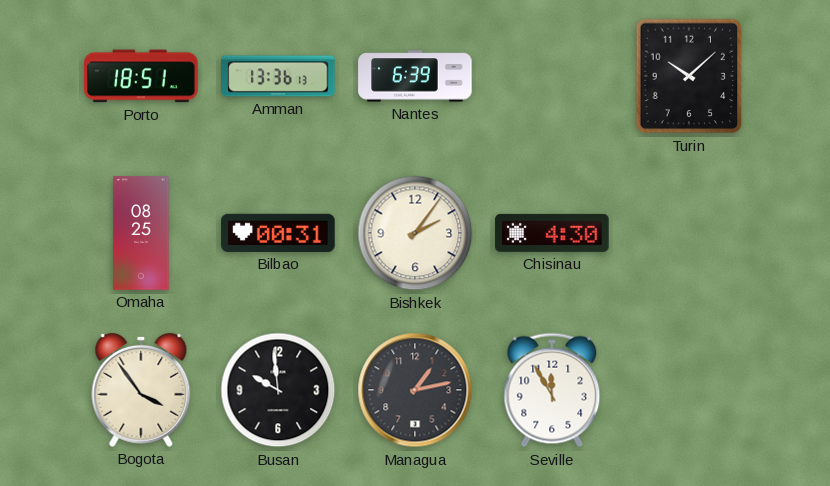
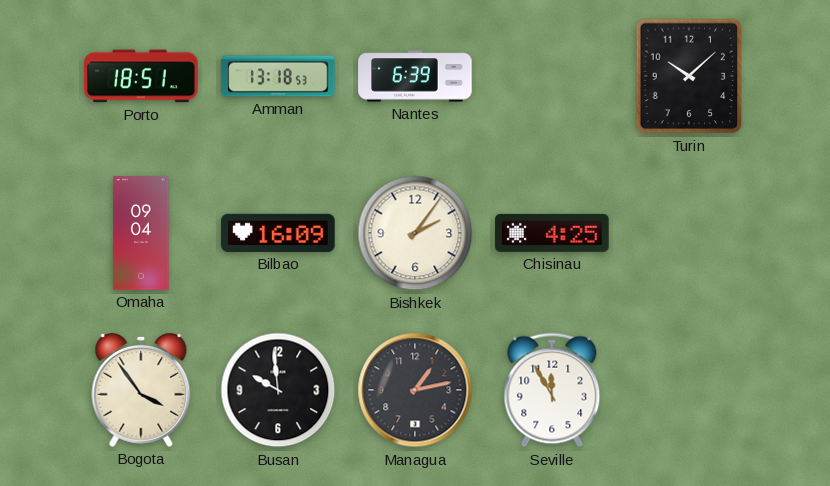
Amman: 13:36 -> 13:18
Omaha: 08:25 -> 09:04
Bilbao: 00:31 -> 16:09
Chisinau: 4:30 -> 4:25
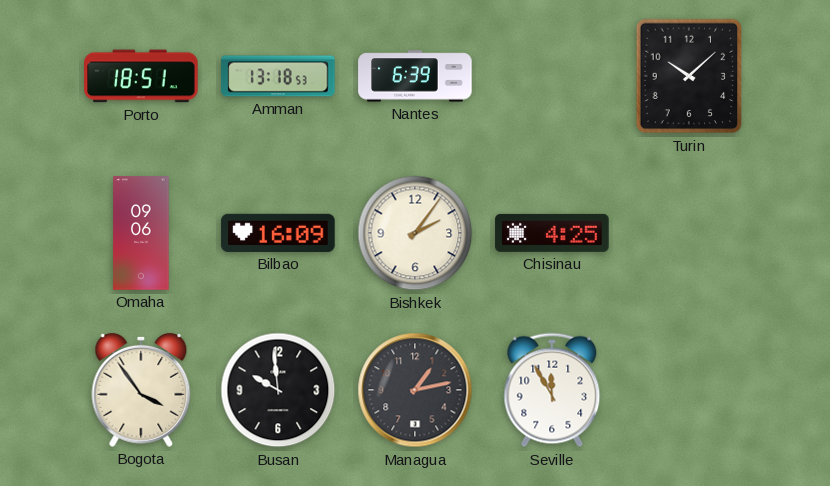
Omaha: 09:04 -> 09:06
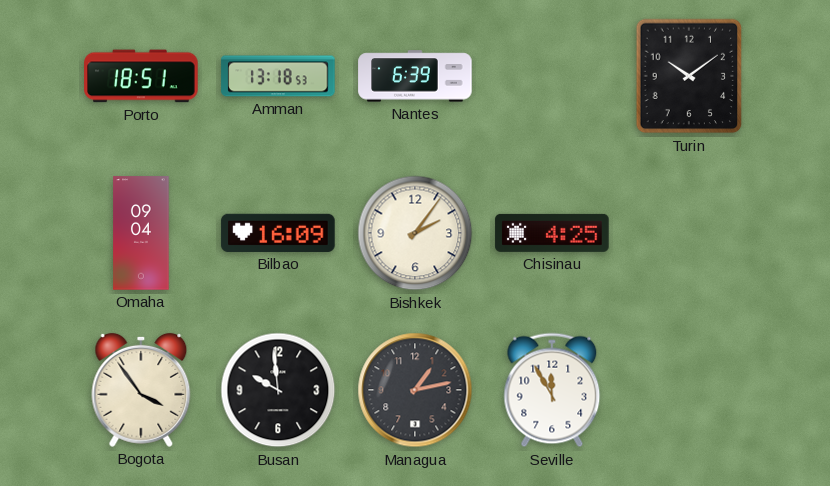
Turin: 10:08 -> 10:09
Omaha: 09:06 -> 09:04
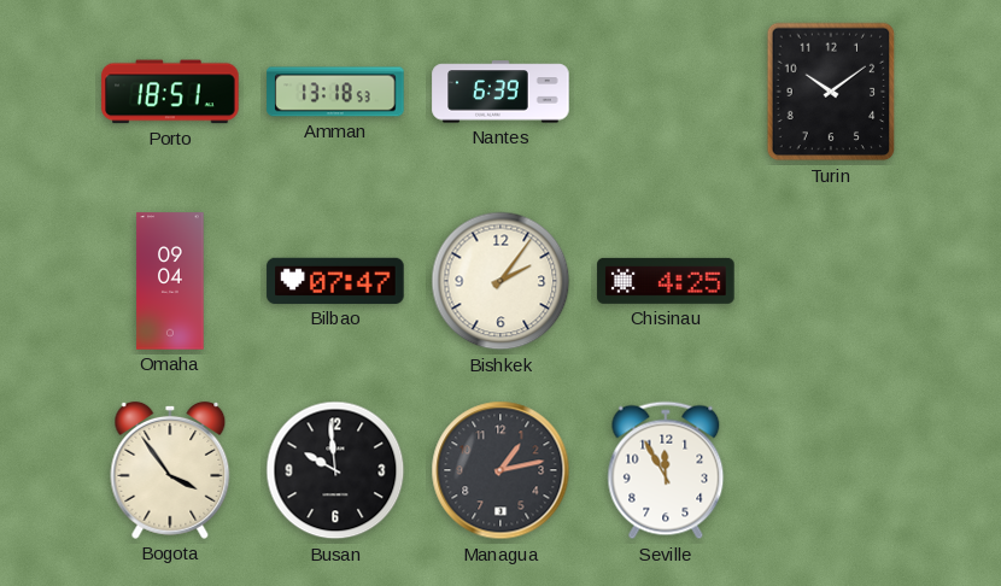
Bilbao: 16:09 -> 07:47
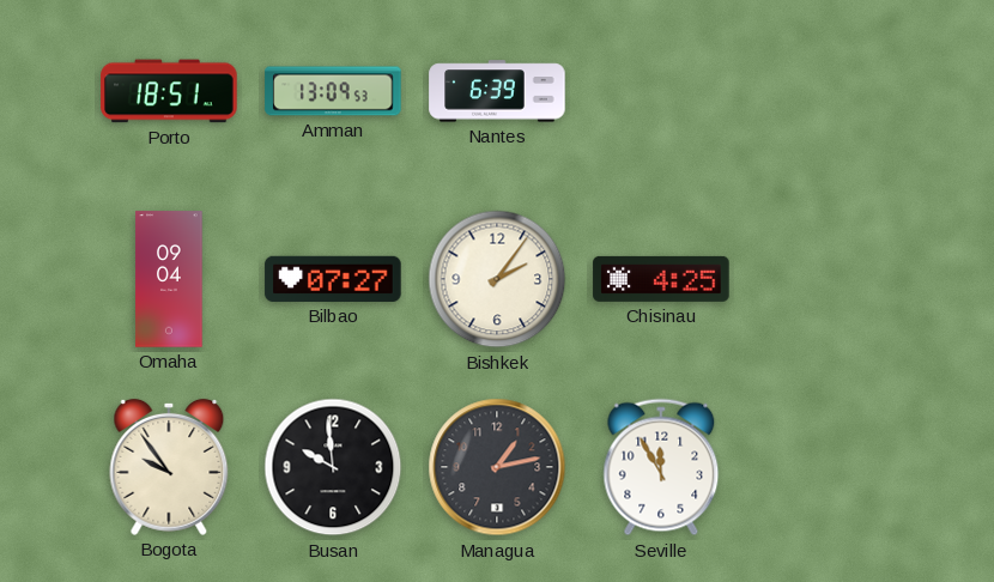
Amman: 13:18 -> 13:09
Turin: 10:09 -> none
Bilbao: 07:47 -> 07:27
Bogota: 3:54 -> 9:54
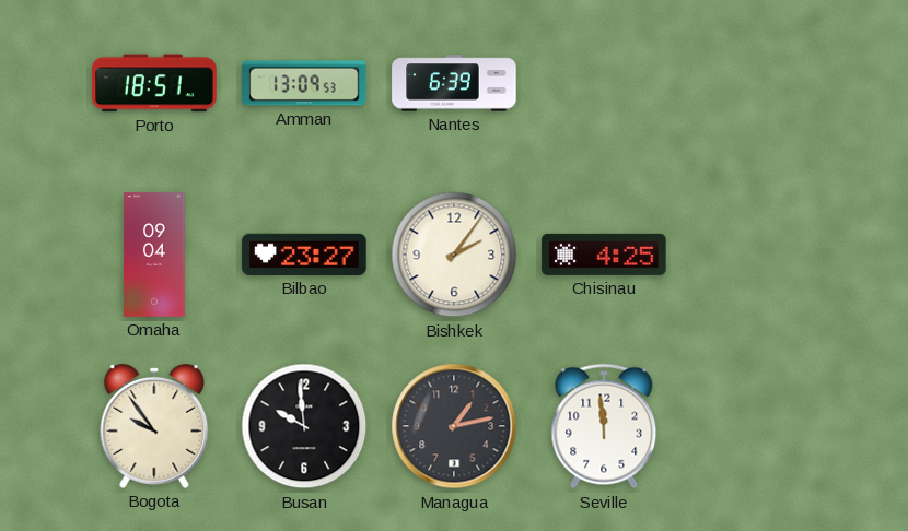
Bilbao: 07:27 -> 23:27
Seville: 11:55 -> 11:59
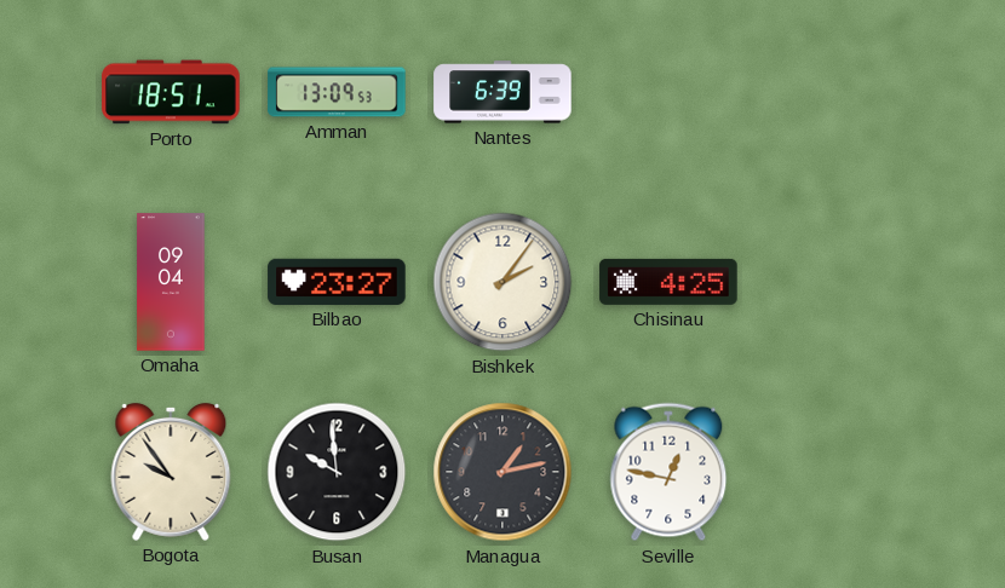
Seville: 11:59 -> 12:47
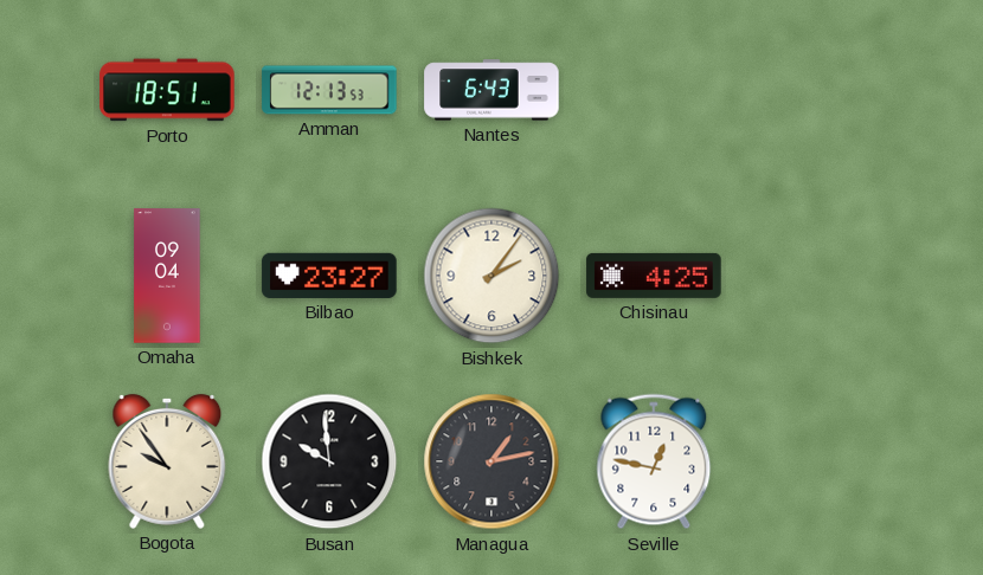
Amman: 13:09 -> 12:13
Nantes: 6:39 -> 6:43
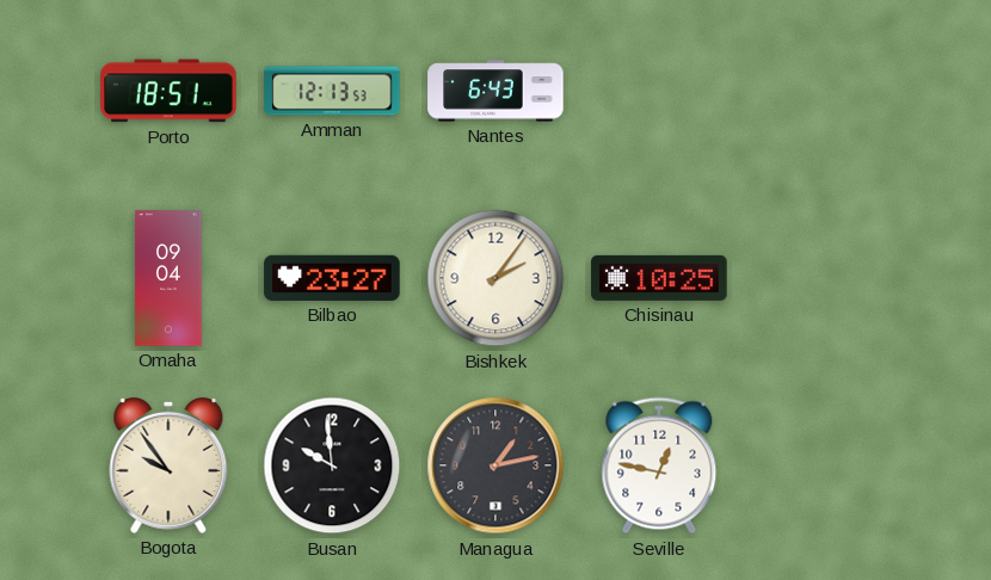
Chisinau: 4:25 -> 10:25
